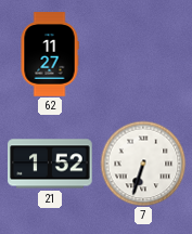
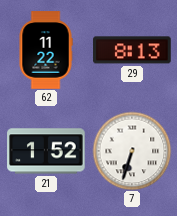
62: 11:27 -> 11:22
29: none -> 8:13
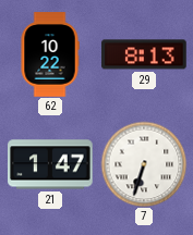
62: 11:22 -> 10:22
21: 1:52 -> 1:47
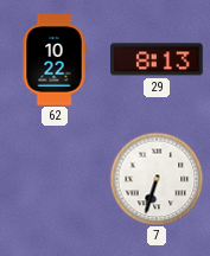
21: 1:47 -> none
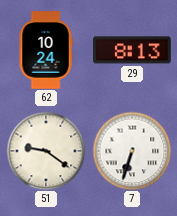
62: 10:22 -> 10:24
51: none -> 9:21
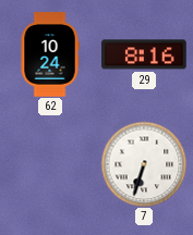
29: 8:13 -> 8:16
51: 9:21 -> none
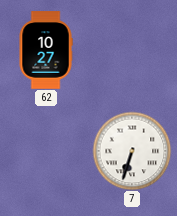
62: 10:24 -> 10:27
29: 8:16 -> none
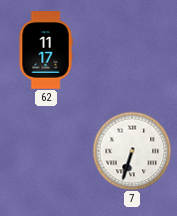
62: 10:27 -> 11:17
